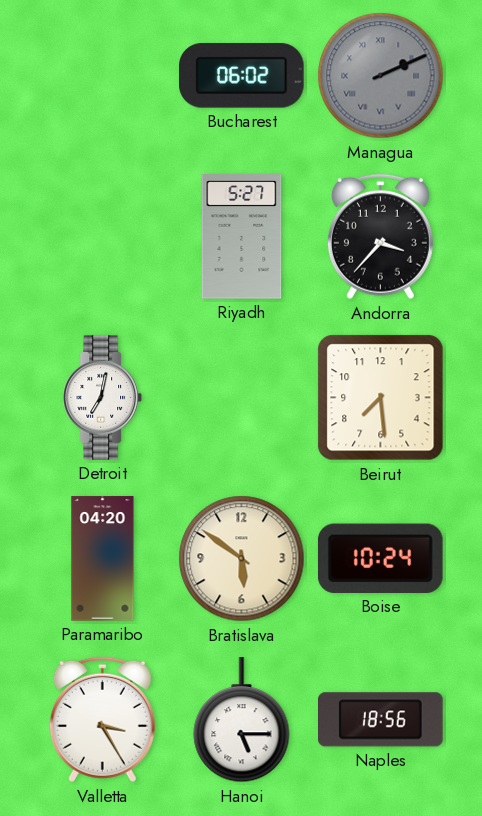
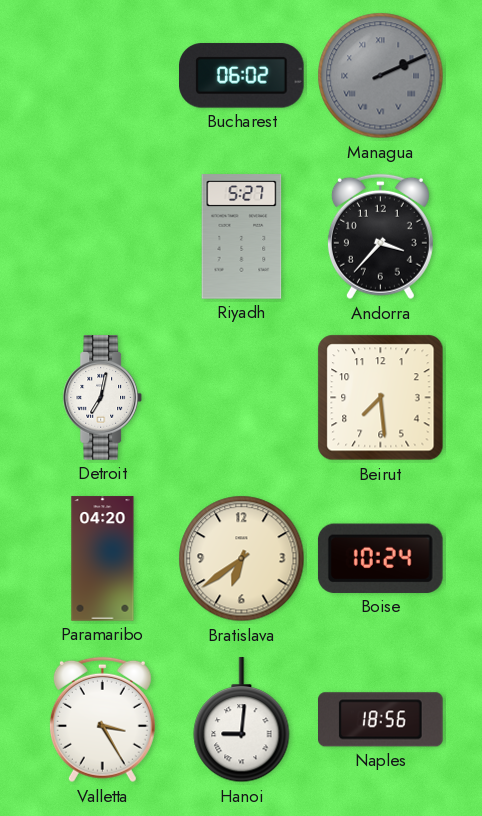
Bratislava: 5:51 -> 6:39
Hanoi: 5:15 -> 9:01
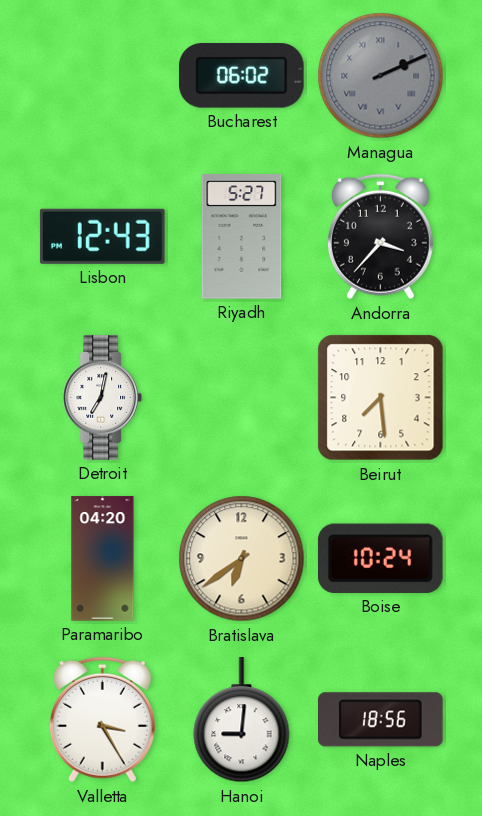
Lisbon: none -> 12:43
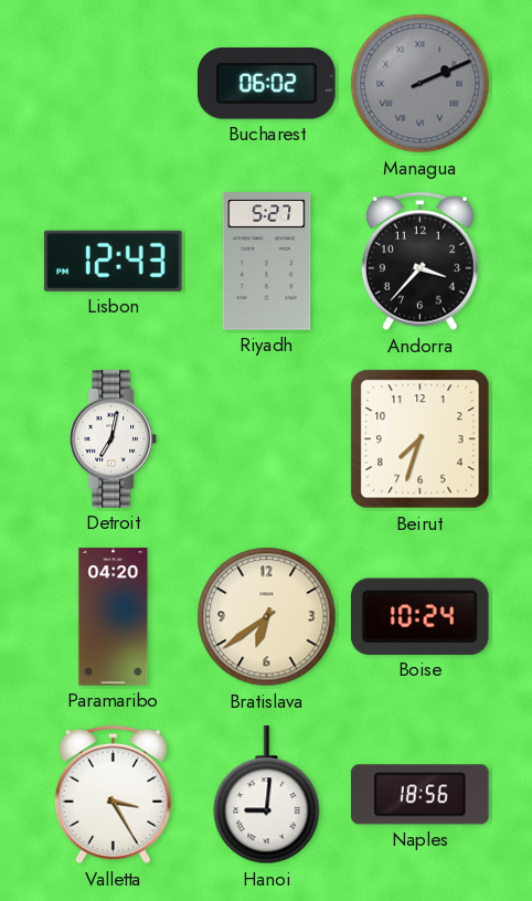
Beirut: 7:29 -> 7:33
